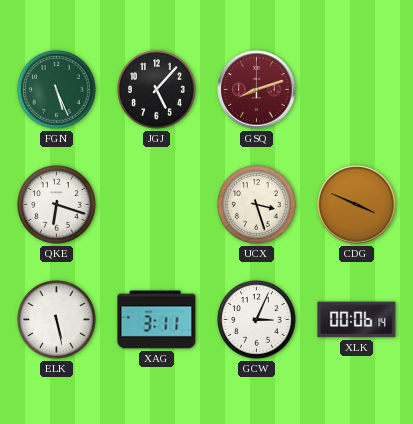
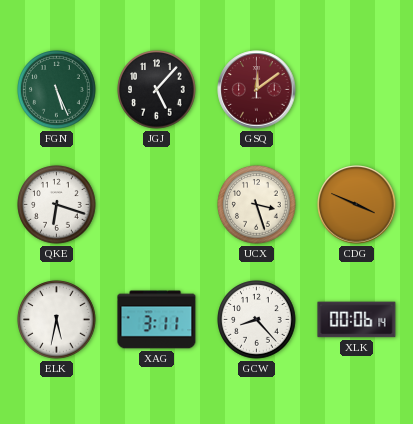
GSQ: 8:12 -> 12:09
ELK: 5:28 -> 5:32
GCW: 3:04 -> 8:23
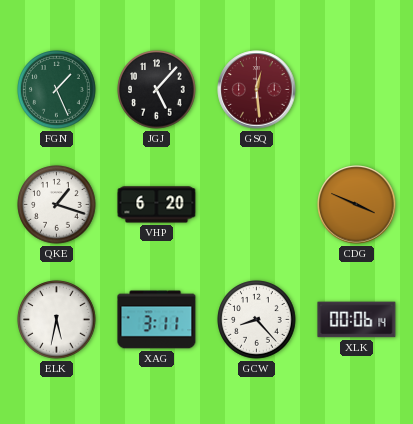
FGN: 5:26 -> 1:26
GSQ: 12:09 -> 12:29
QKE: 6:18 -> 1:18
VHP: none -> 6:20
UCX: 3:27 -> none
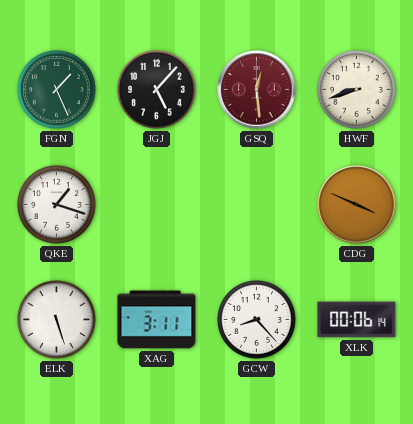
HWF: none -> 8:42
VHP: 6:20 -> none
ELK: 5:32 -> 5:27
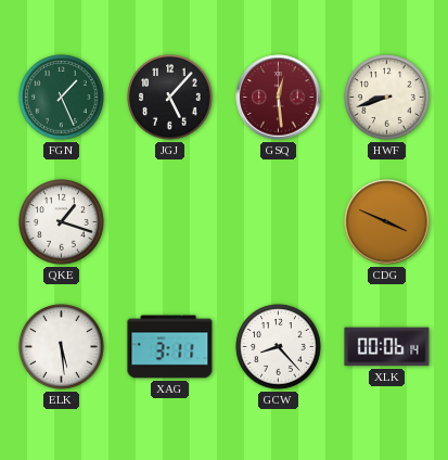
ELK: 5:27 -> 5:29
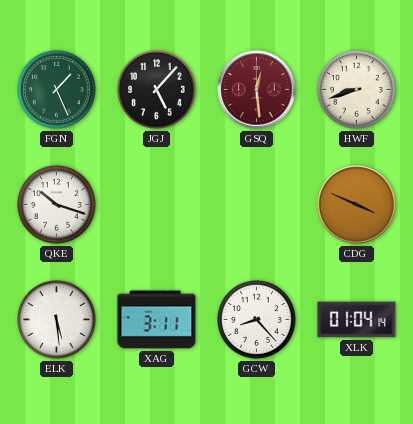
QKE: 1:18 -> 10:18
XLK: 00:06 -> 01:04
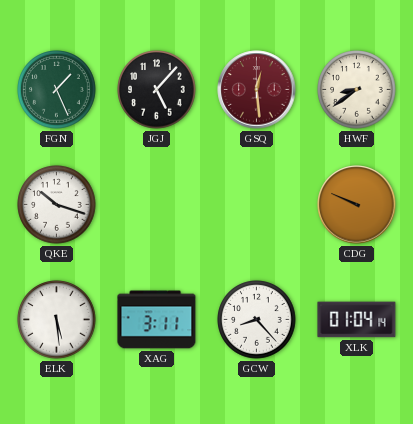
HWF: 8:42 -> 8:39
CDG: 3:49 -> 9:49
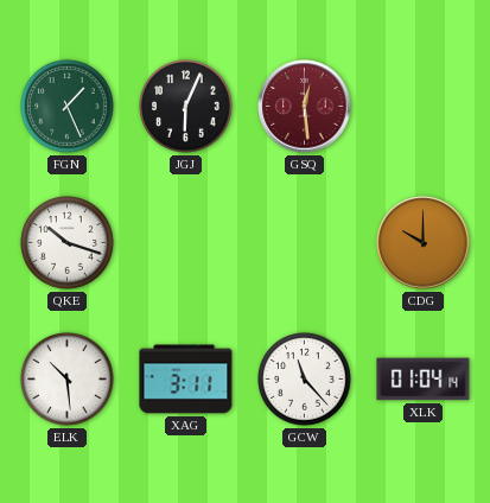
JGJ: 5:07 -> 6:04
HWF: 8:39 -> none
CDG: 9:49 -> 10:00
ELK: 5:29 -> 10:29
GCW: 8:23 -> 11:23
